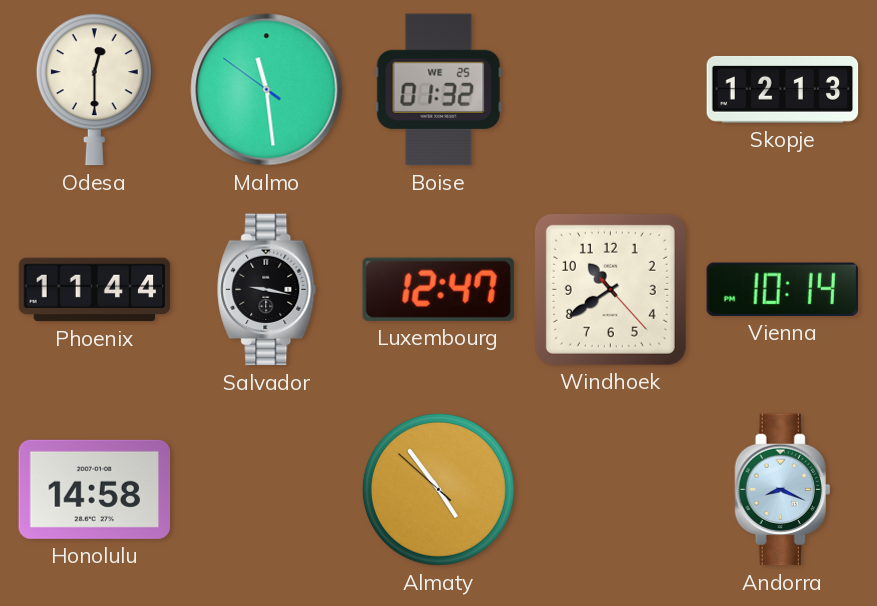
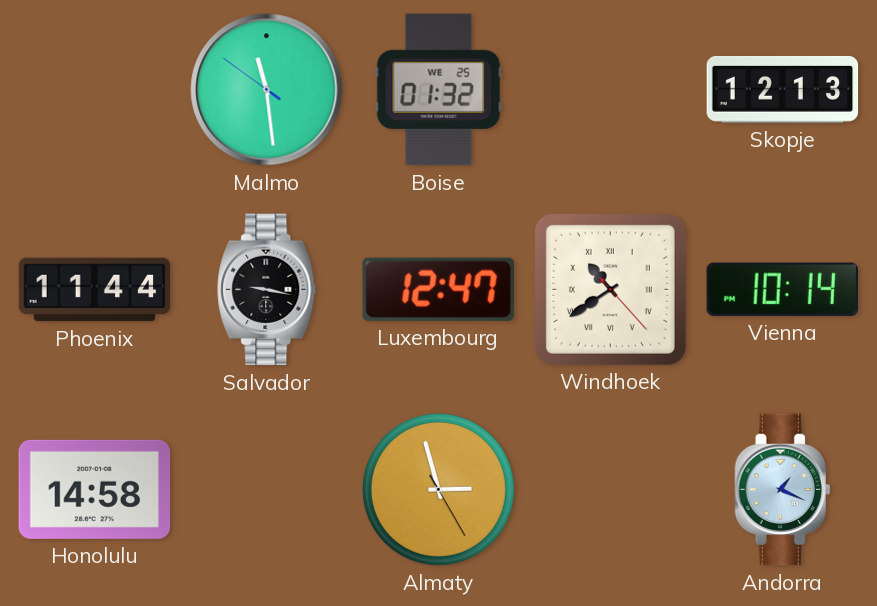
Odesa: 12:30 -> none
Windhoek numerals: Arabic -> Roman
Almaty: 4:53 -> 2:57
Andorra: 8:19 -> 1:19
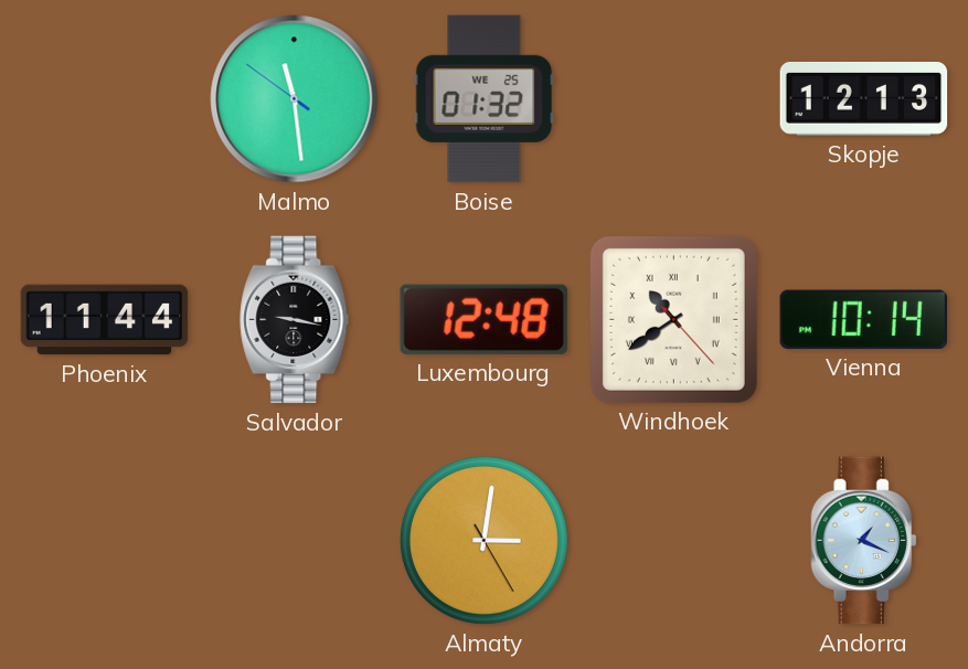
Luxembourg: 12:47 -> 12:48
Honolulu: 14:58 -> none
Almaty: 2:57 -> 3:01
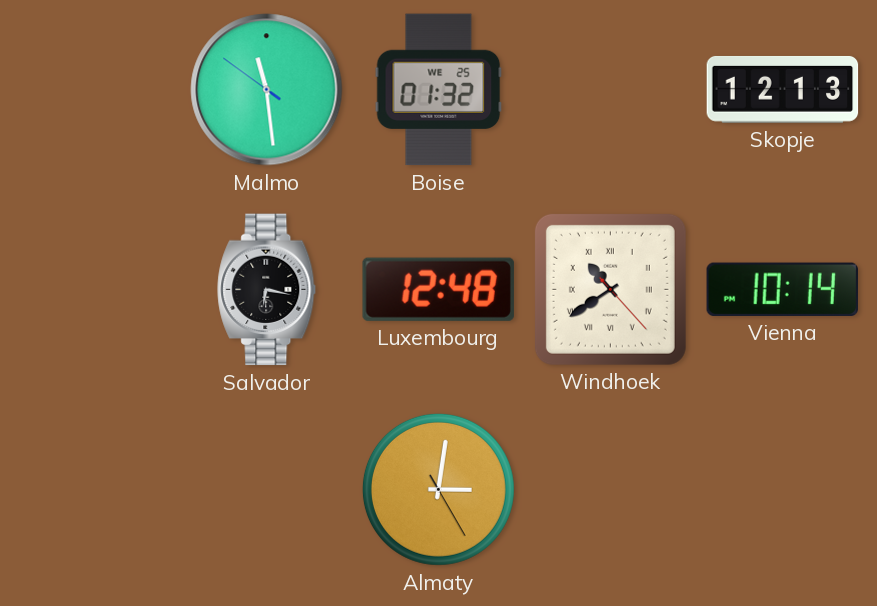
Phoenix: 11:44 -> none
Salvador: 9:17 -> 6:17
Andorra: 1:19 -> none
